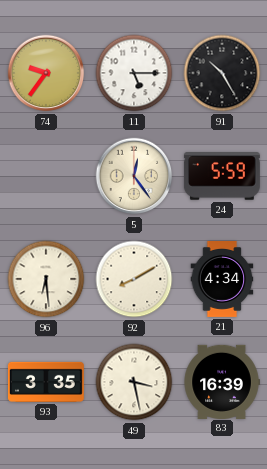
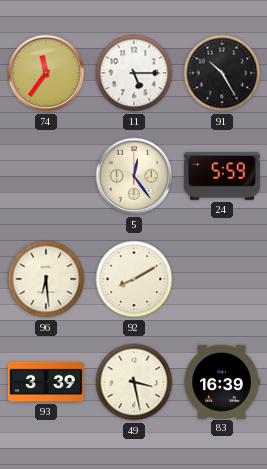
74: 9:36 -> 11:36
21: 4:34 -> none
93: 3:35 -> 3:39
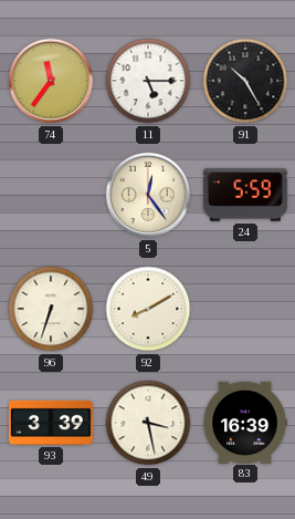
96: 6:29 -> 6:33
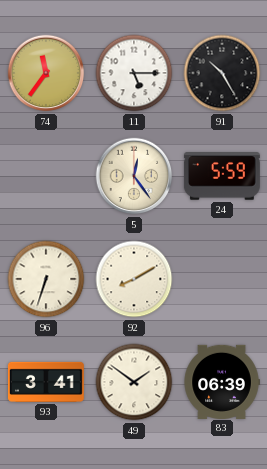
93: 3:39 -> 3:41
49: 3:28 -> 1:51
83: 16:39 -> 06:39
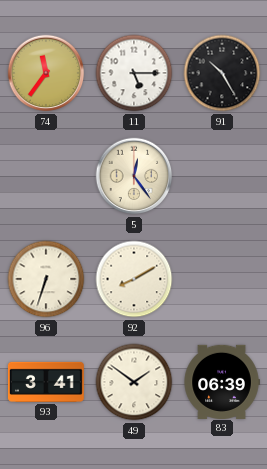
24: 5:59 -> none
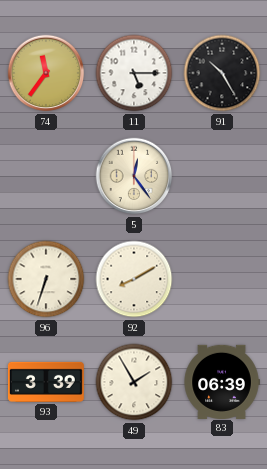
93: 3:41 -> 3:39
49: 1:51 -> 1:55
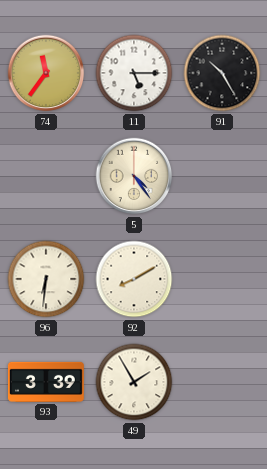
5: 12:24 -> 4:24
96: 6:33 -> 6:31
83: 06:39 -> none
